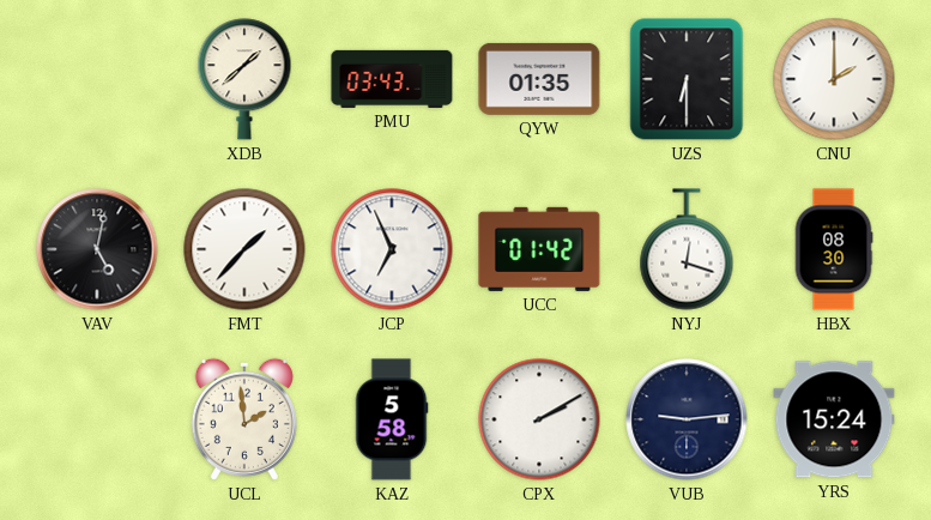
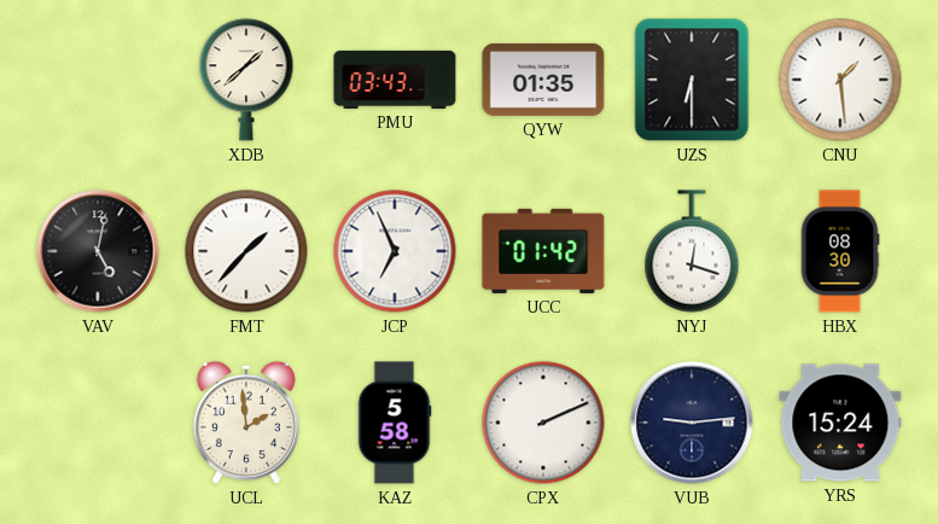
CNU: 2:00 -> 1:29
CPX: 2:10 -> 2:11
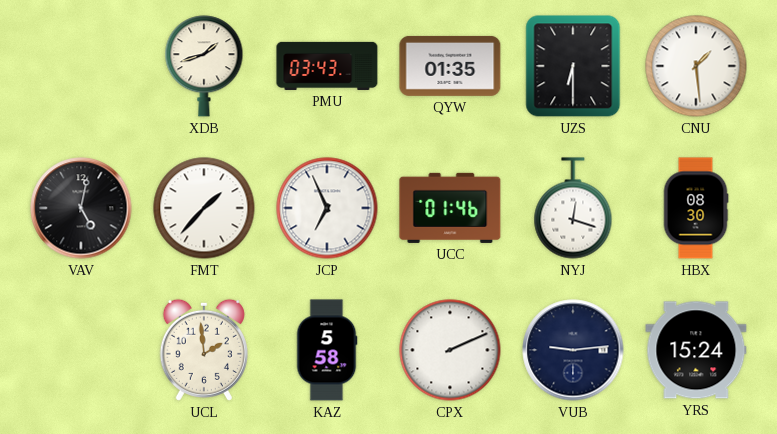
XDB: 1:38 -> 1:42
UCC: 01:42 -> 01:46
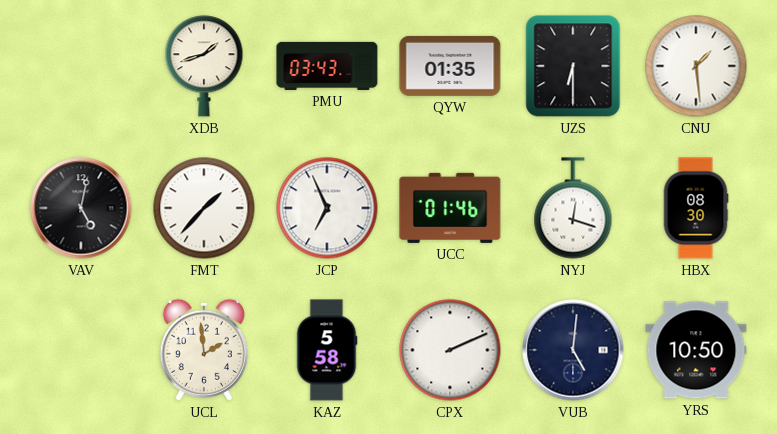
VUB: 9:14 -> 5:01
YRS: 15:24 -> 10:50
